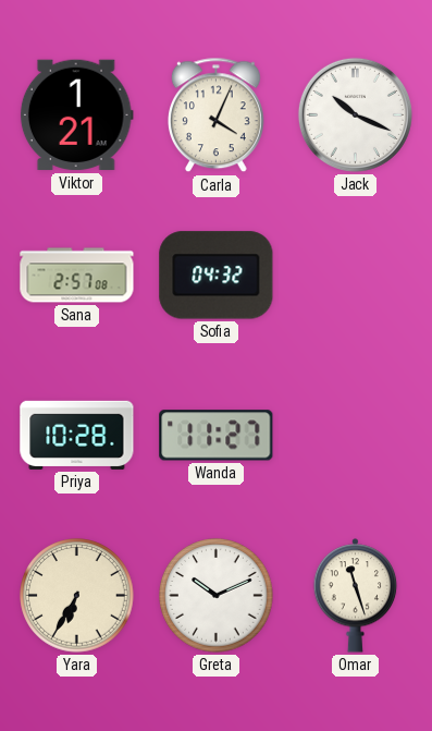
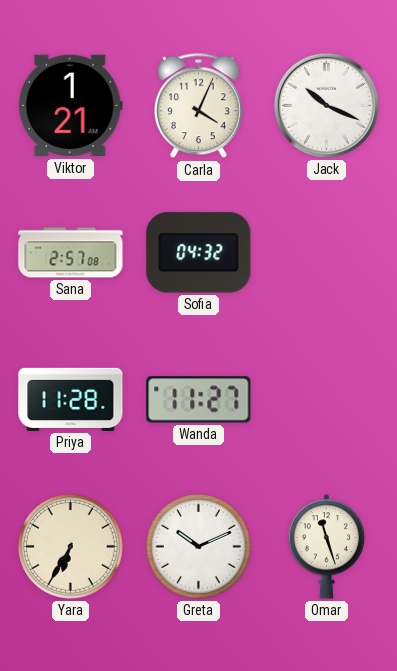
Priya: 10:28 -> 11:28
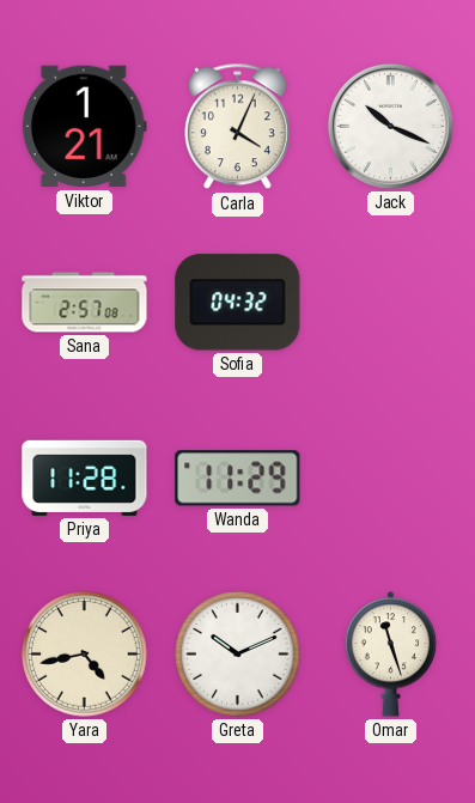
Wanda: 11:27 -> 11:29
Yara: 6:35 -> 4:43
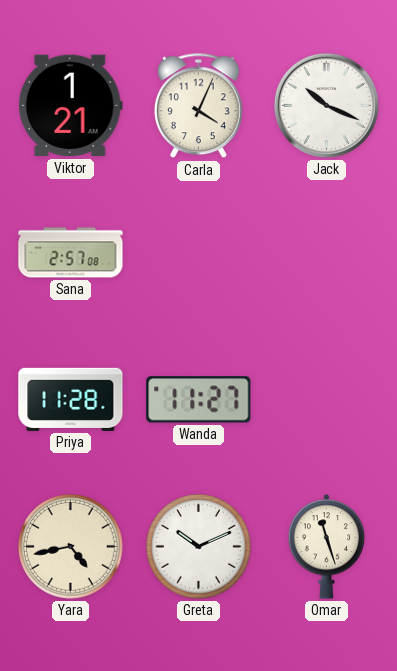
Sofia: 04:32 -> none
Wanda: 11:29 -> 11:27
